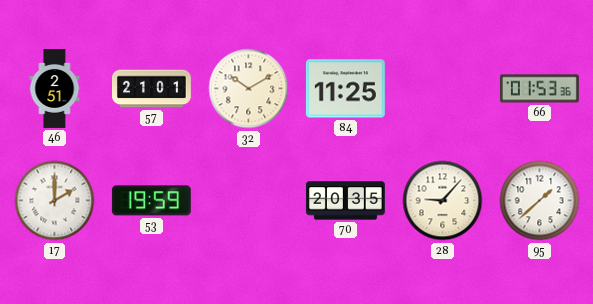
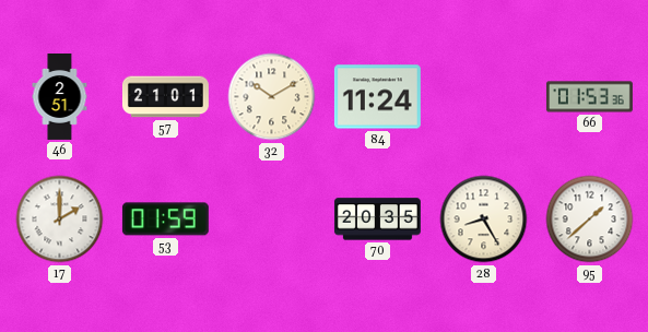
84: 11:25 -> 11:24
53: 19:59 -> 01:59
28: 9:07 -> 8:25
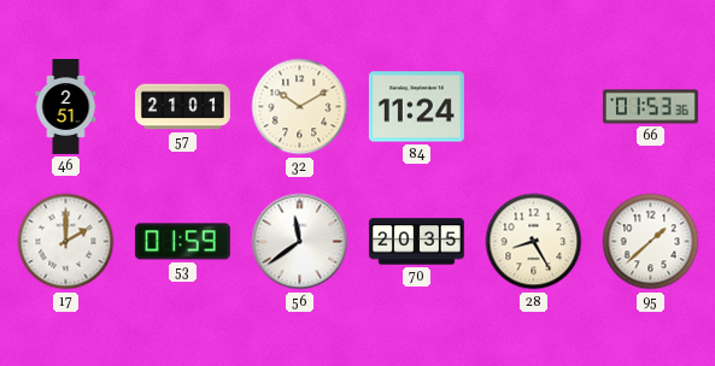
56: none -> 11:39
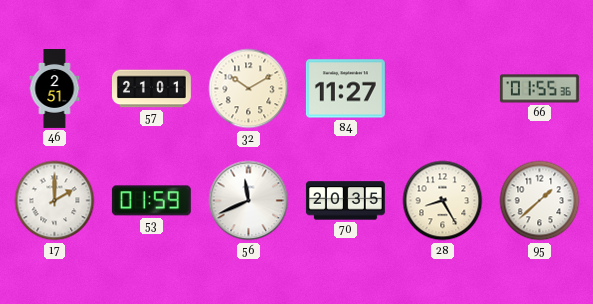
84: 11:24 -> 11:27
66: 01:53 -> 01:55
56: 11:39 -> 11:41
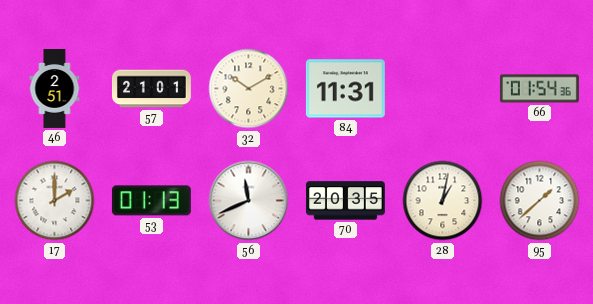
84: 11:27 -> 11:31
66: 01:55 -> 01:54
53: 01:59 -> 01:13
28: 8:25 -> 1:02
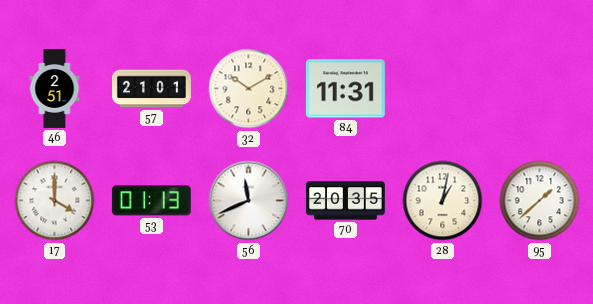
66: 01:54 -> none
17: 2:00 -> 4:00
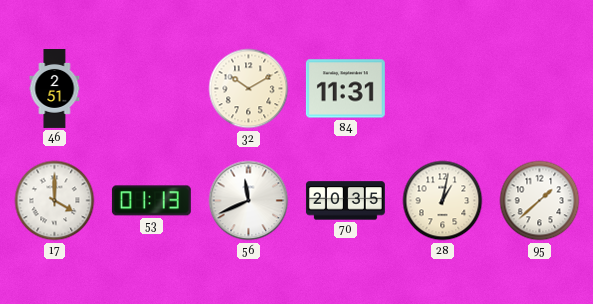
57: 21:01 -> none
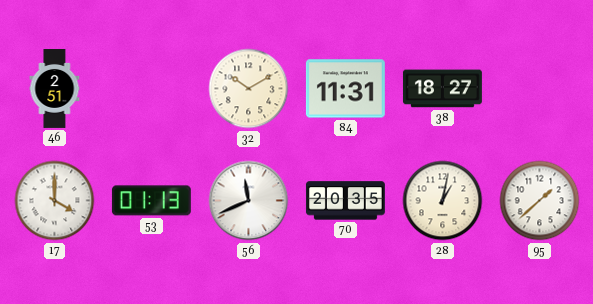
38: none -> 18:27
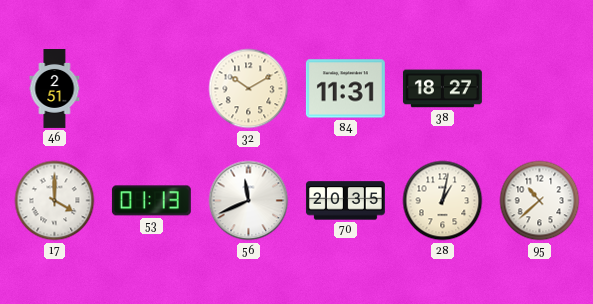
95: 1:38 -> 10:38
